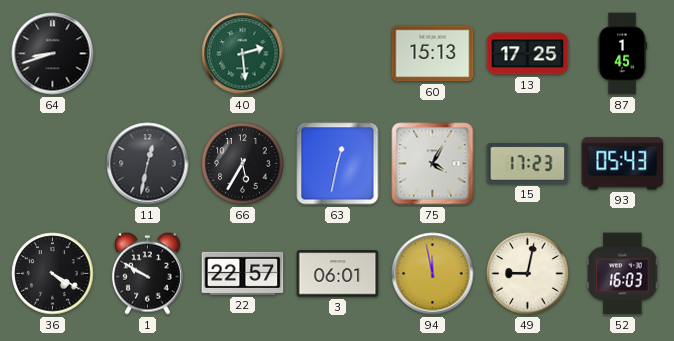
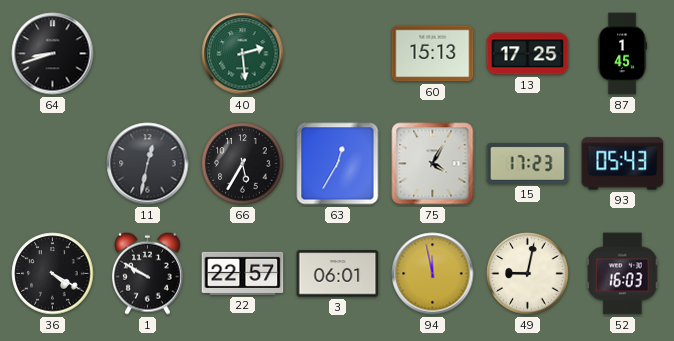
63: 12:32 -> 12:35
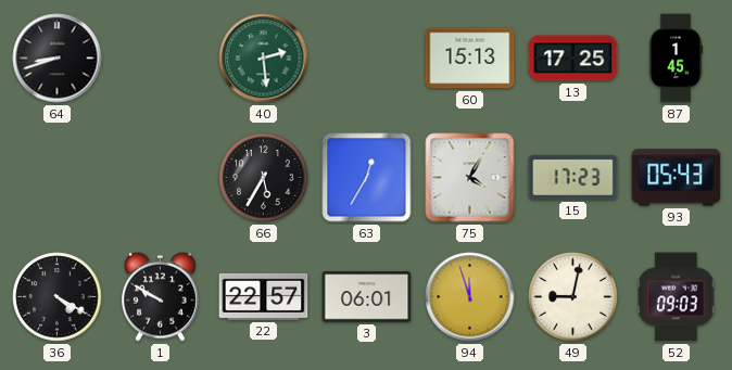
11: 12:32 -> none
94: 11:58 -> 11:57
52: 16:03 -> 09:03
